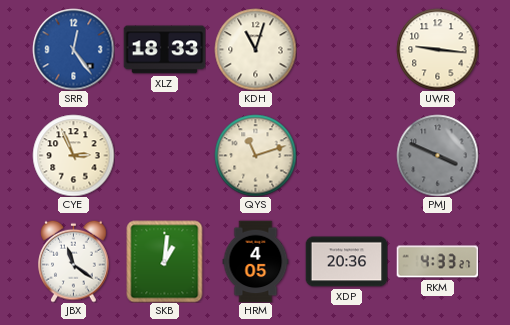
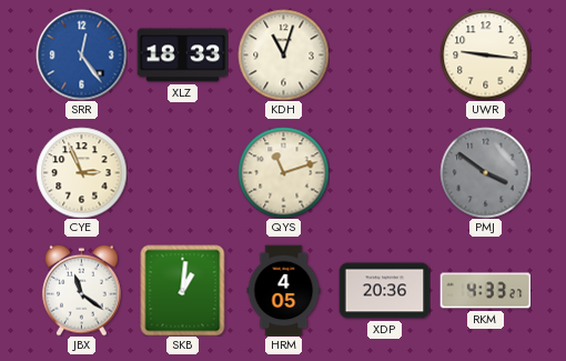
PMJ: 3:49 -> 3:51
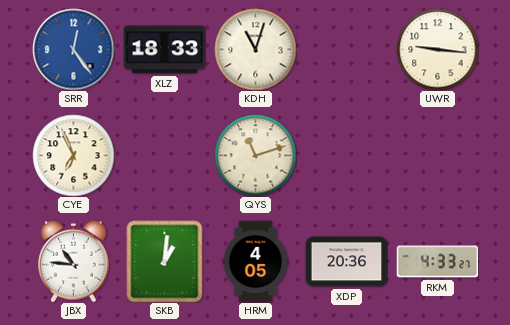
CYE: 2:56 -> 6:56
PMJ: 3:51 -> none
JBX: 11:21 -> 10:46
